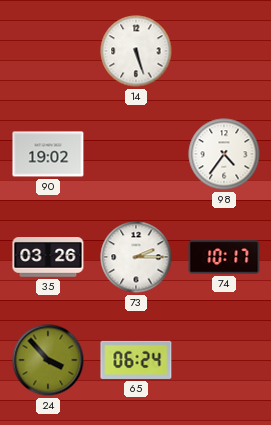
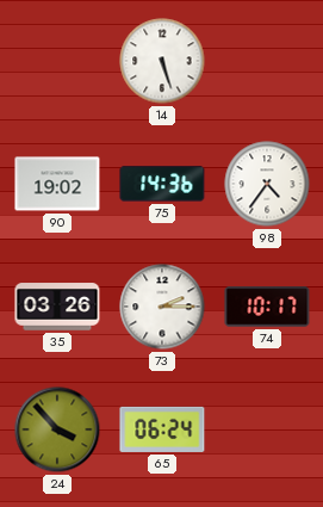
75: none -> 14:36
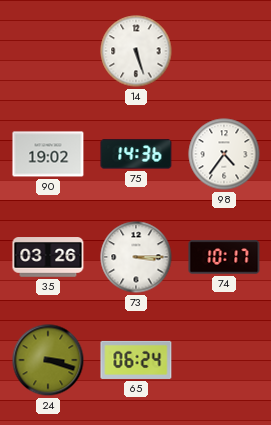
73: 2:15 -> 3:15
24: 3:53 -> 3:18
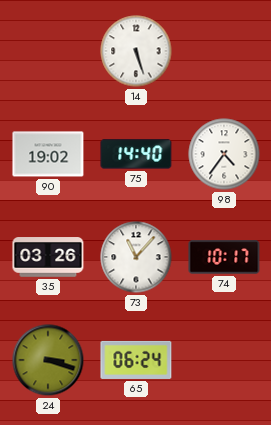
75: 14:36 -> 14:40
73: 3:15 -> 11:07
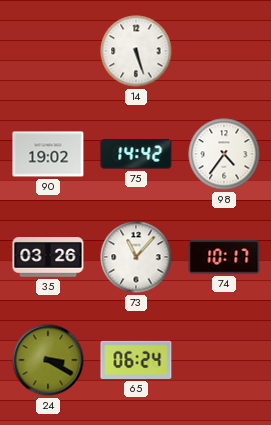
75: 14:40 -> 14:42
24: 3:18 -> 3:20
